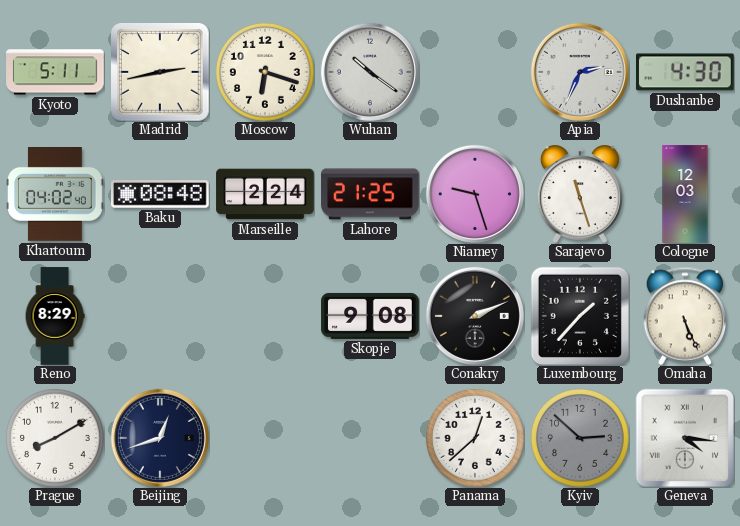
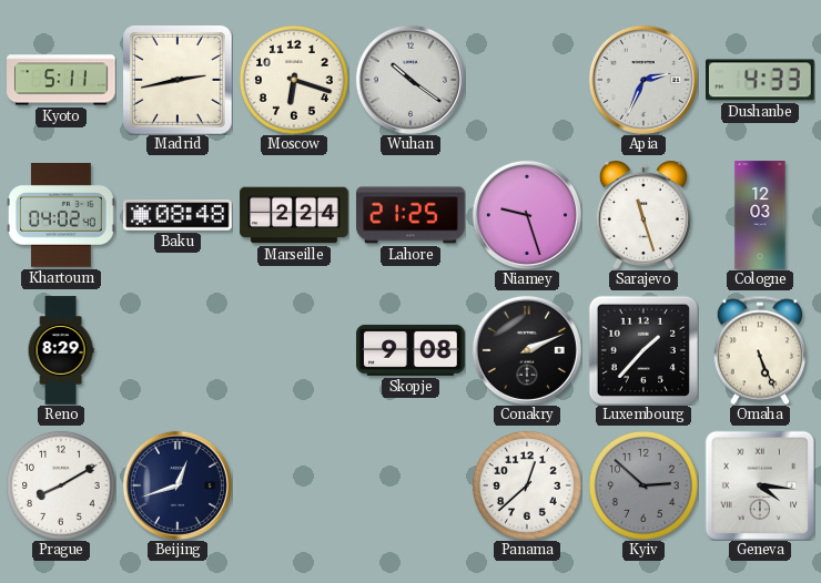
Dushanbe: 4:30 -> 4:33
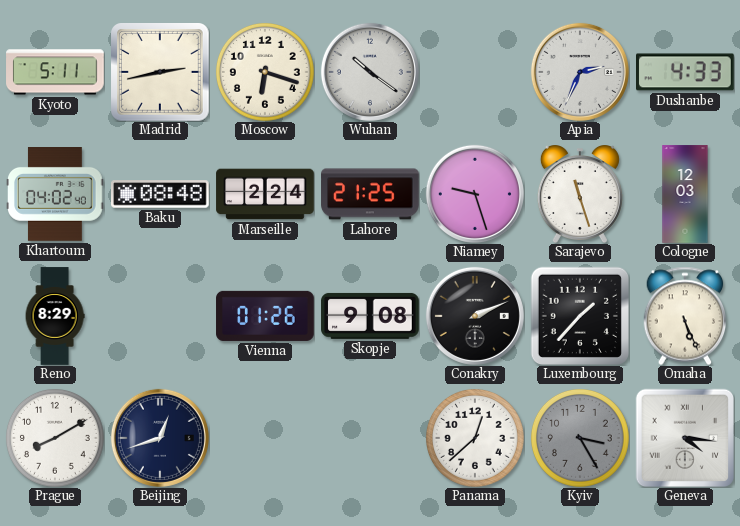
Vienna: none -> 01:26
Kyiv: 2:52 -> 3:25
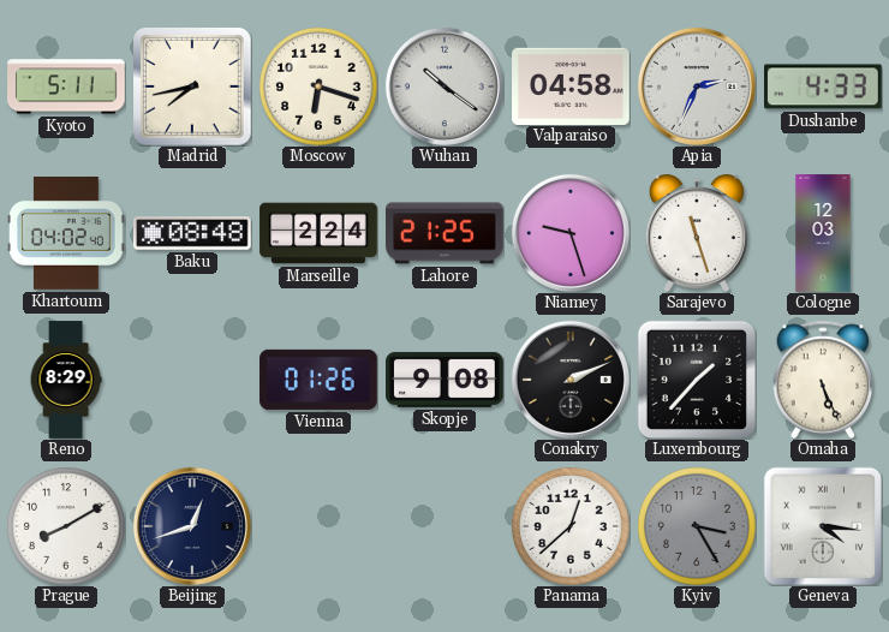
Madrid: 2:43 -> 7:43
Valparaiso: none -> 04:58
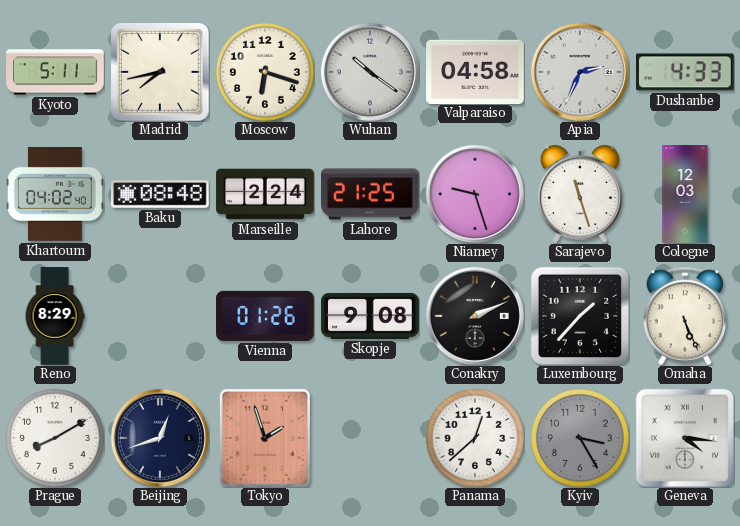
Tokyo: none -> 1:57
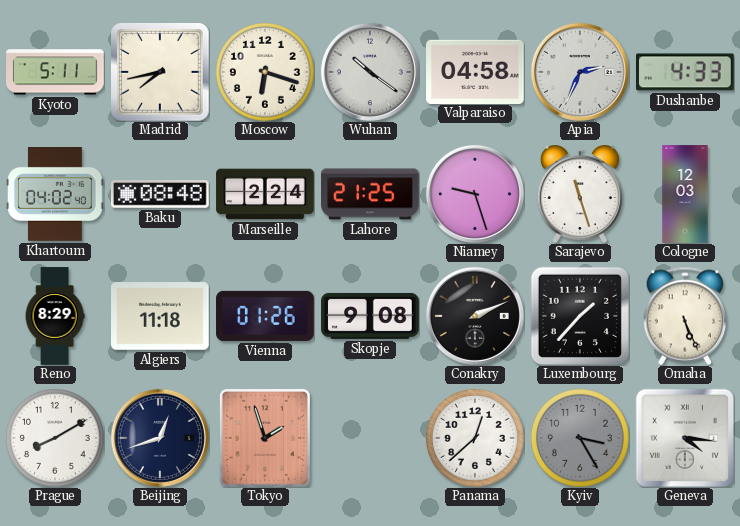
Algiers: none -> 11:18
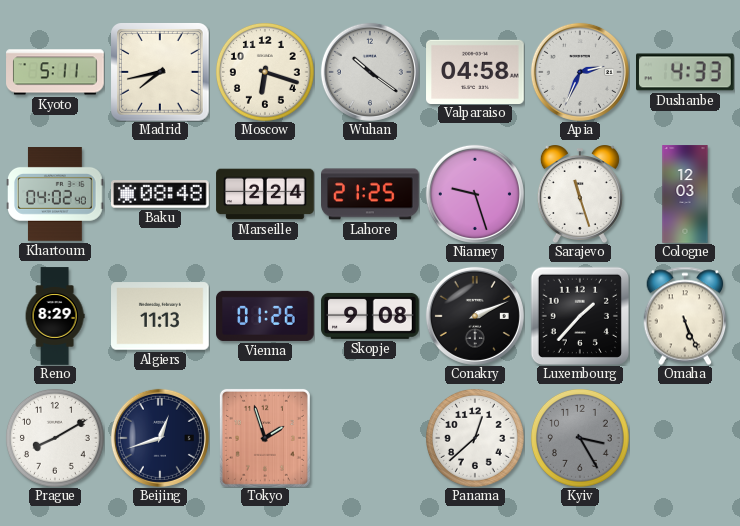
Algiers: 11:18 -> 11:13
Geneva: 4:16 -> none
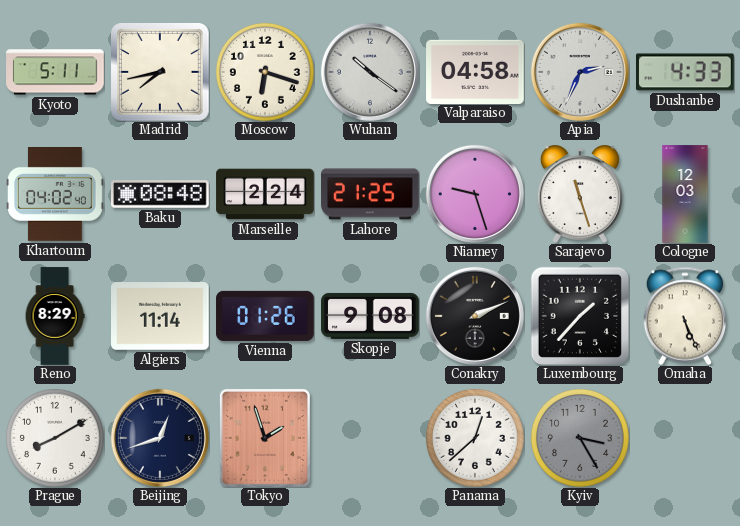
Algiers: 11:13 -> 11:14
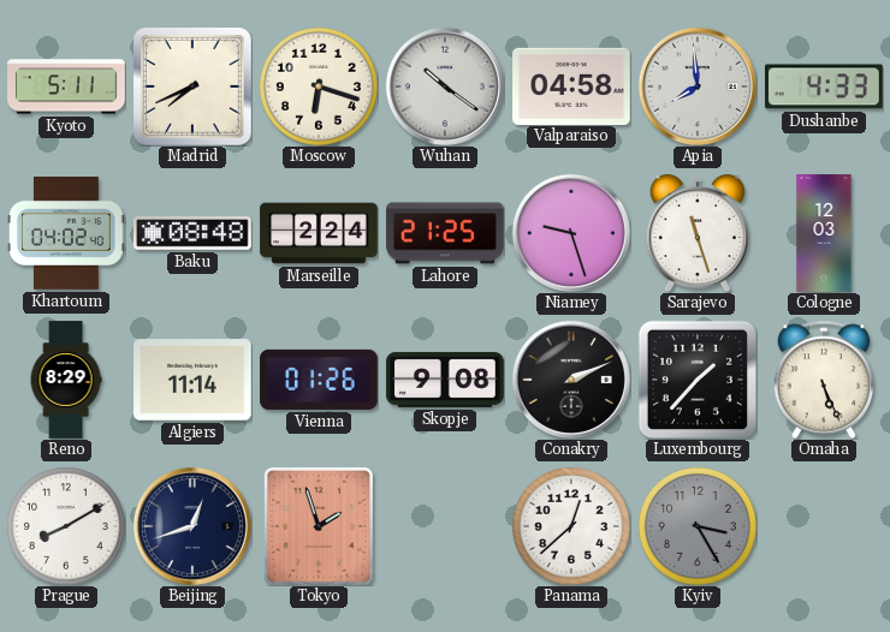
Madrid: 7:43 -> 7:41
Apia: 2:34 -> 7:59
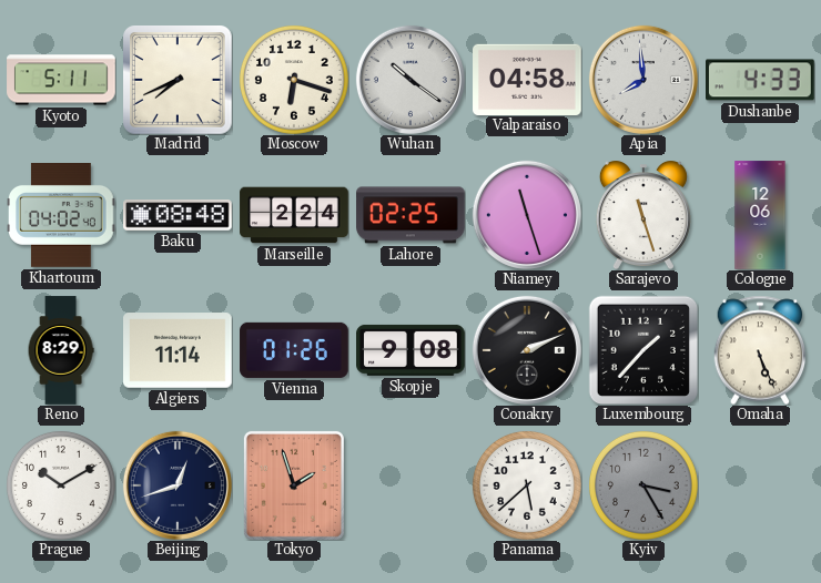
Lahore: 21:25 -> 02:25
Niamey: 9:27 -> 11:27
Cologne: 12:03 -> 12:06
Prague: 8:10 -> 10:10
Panama: 12:38 -> 5:38
